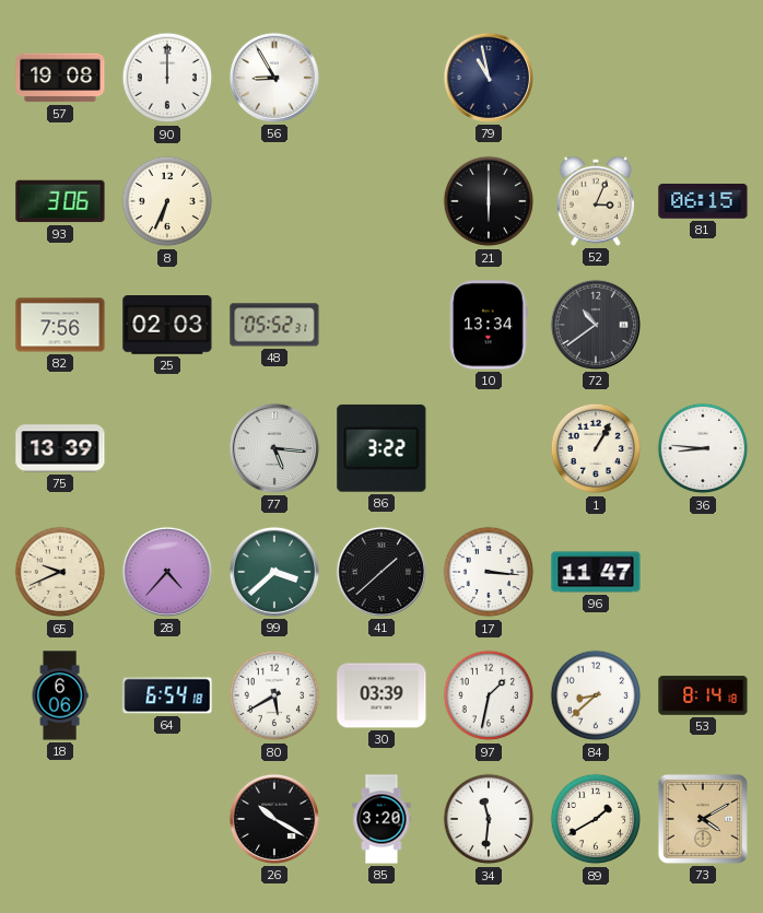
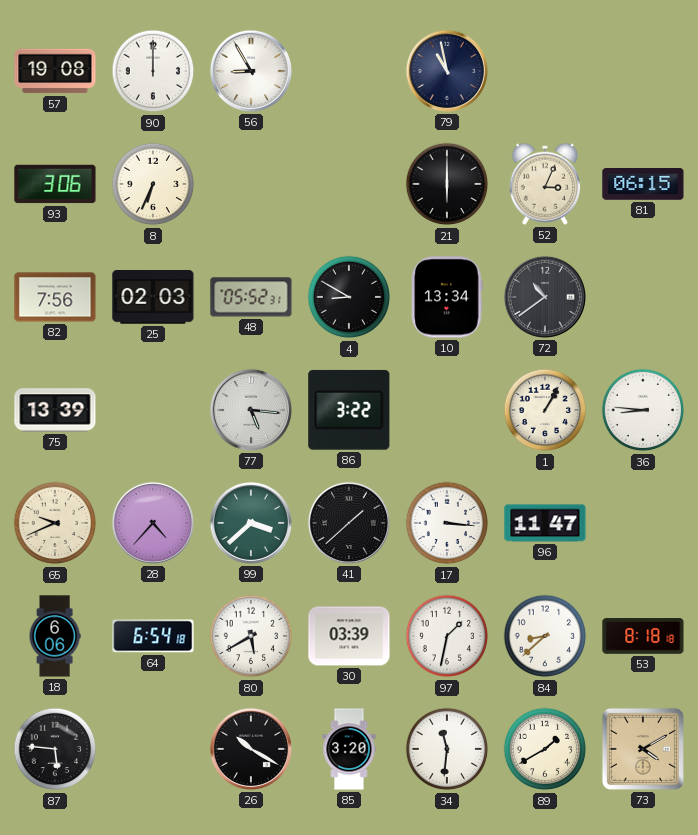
4: none -> 8:50
53: 8:14 -> 8:18
87: none -> 5:46
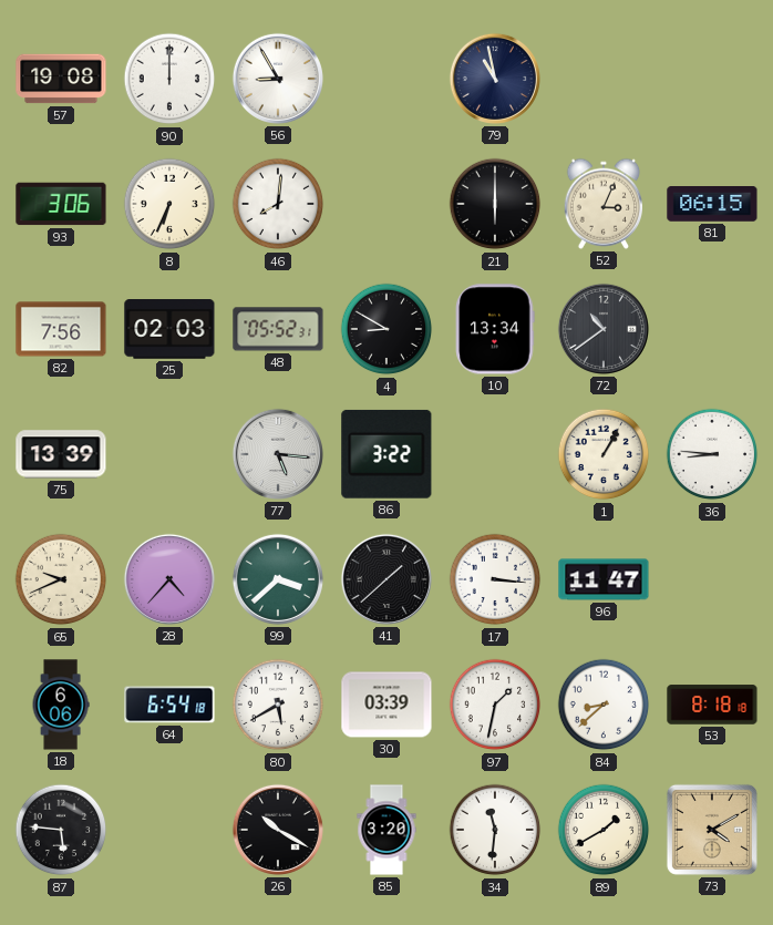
46: none -> 8:01
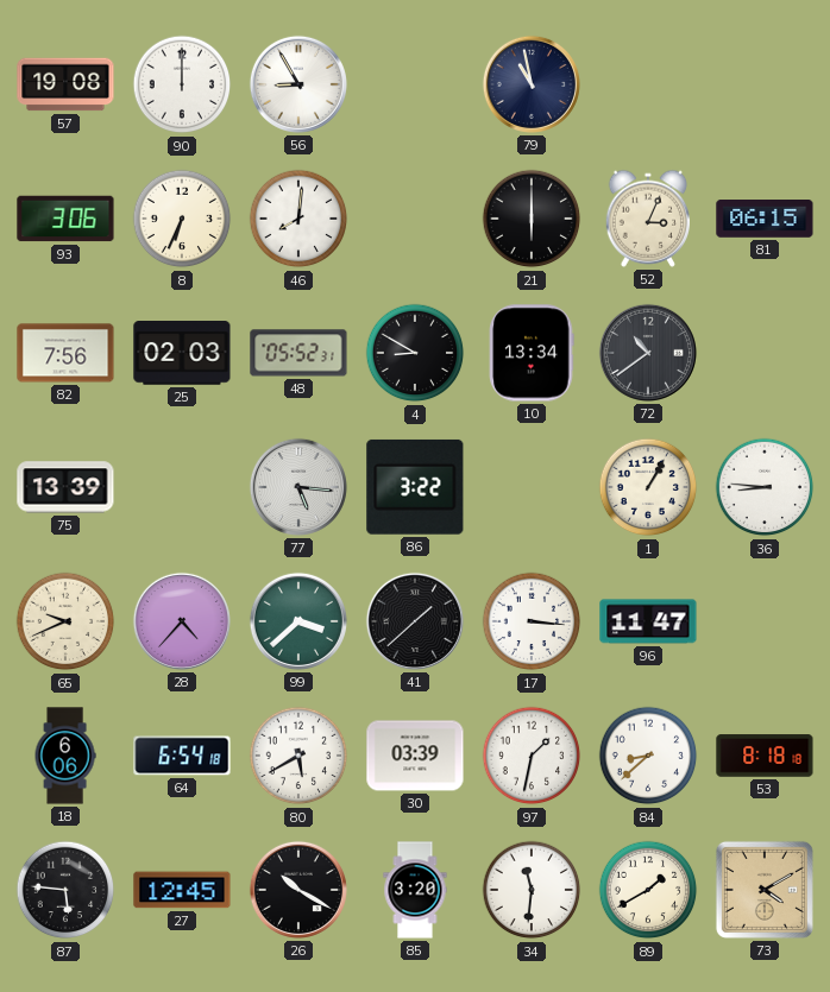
27: none -> 12:45
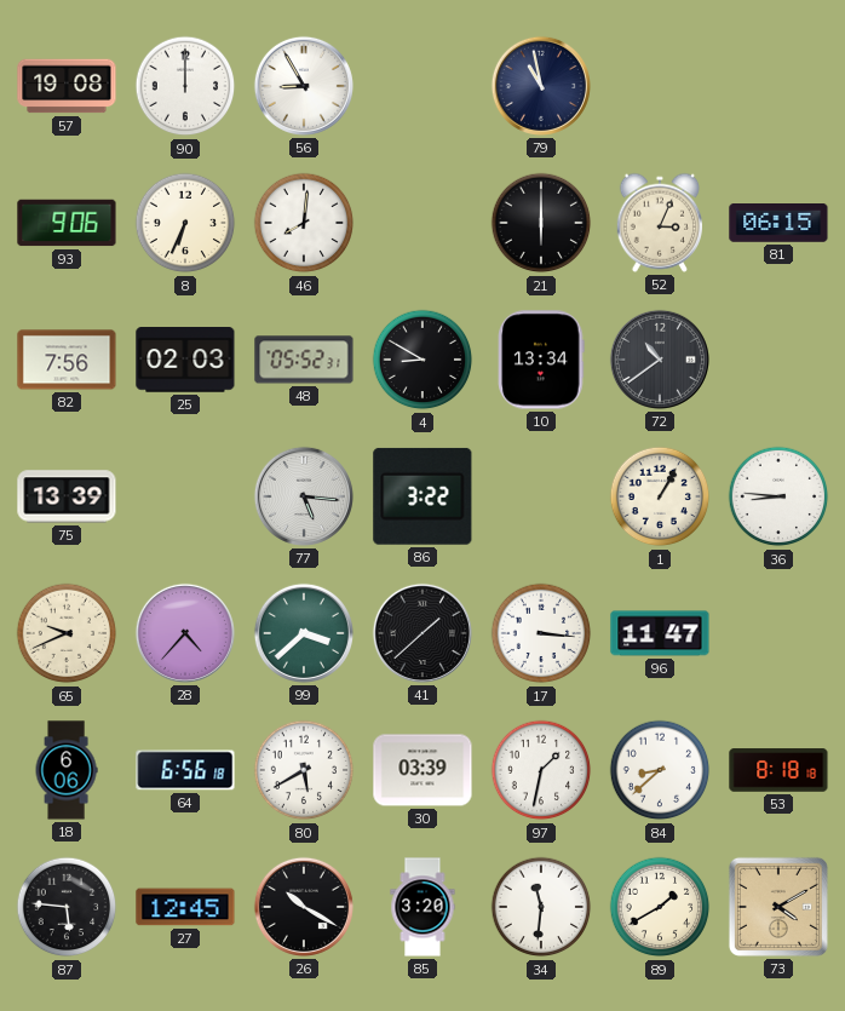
93: 3:06 -> 9:06
64: 6:54 -> 6:56
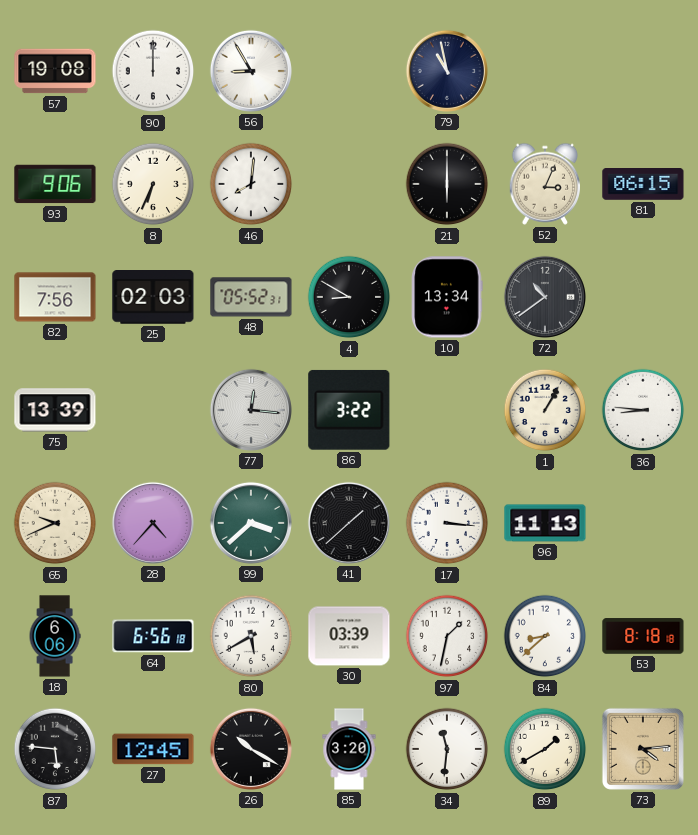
77: 5:16 -> 12:16
96: 11:47 -> 11:13
73: 4:10 -> 4:14
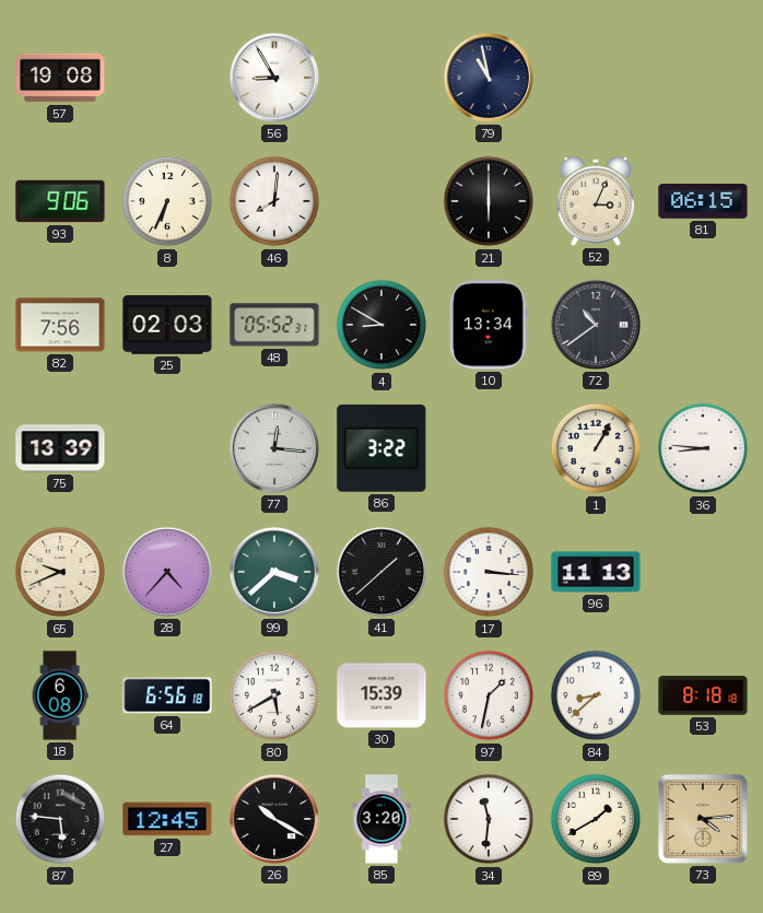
90: 12:00 -> none
18: 6:06 -> 6:08
30: 03:39 -> 15:39
